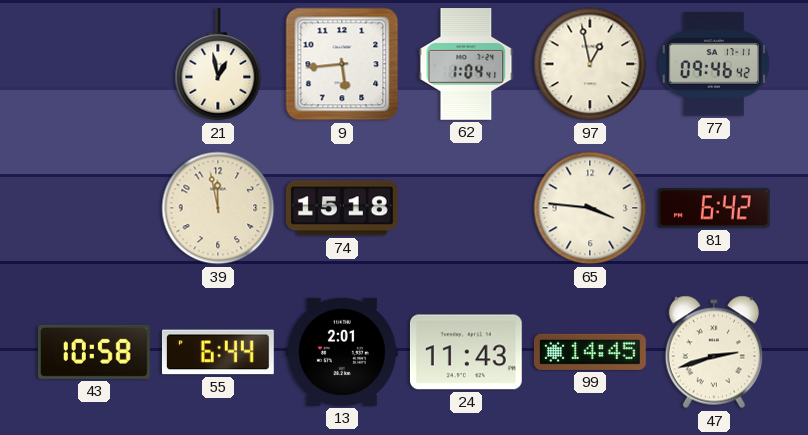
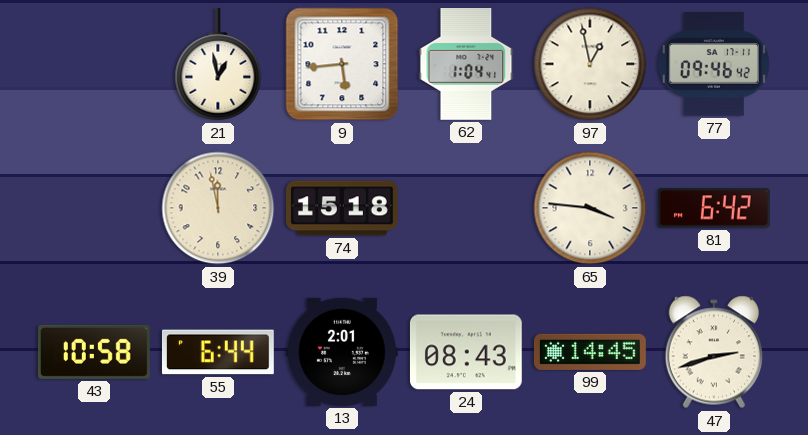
24: 11:43 -> 08:43
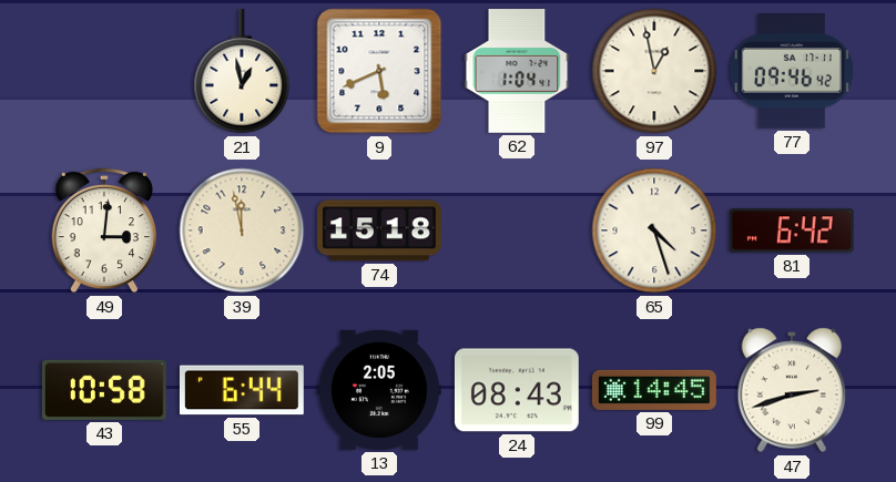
9: 5:44 -> 5:41
49: none -> 3:01
65: 3:46 -> 4:27
13: 2:01 -> 2:05
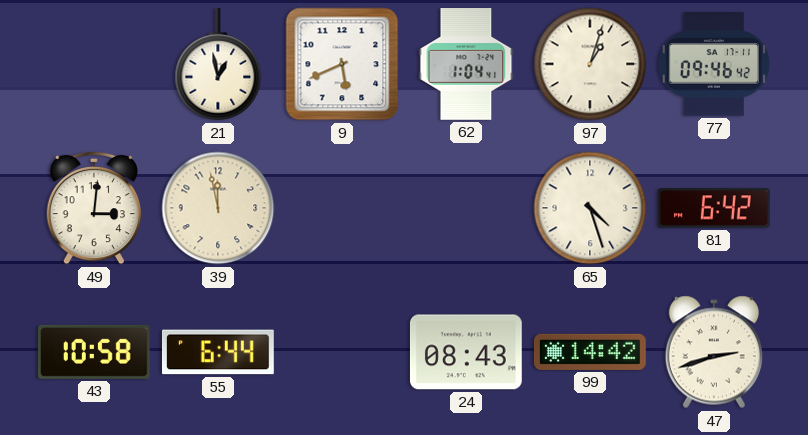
97: 12:58 -> 1:03
74: 15:18 -> none
13: 2:05 -> none
99: 14:45 -> 14:42
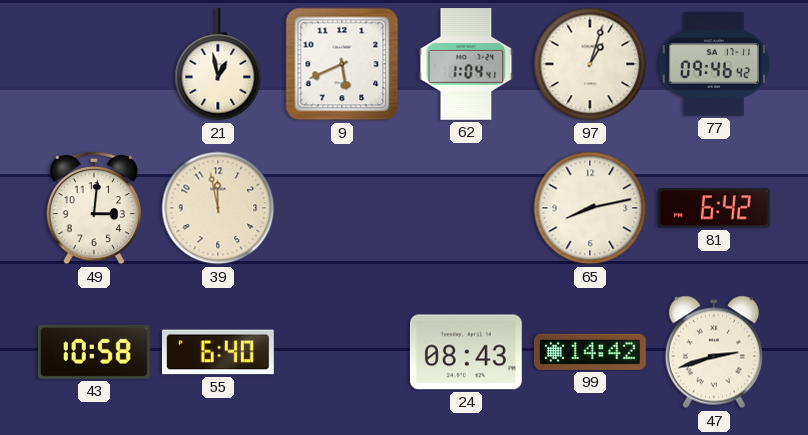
65: 4:27 -> 8:13
55: 6:44 -> 6:40
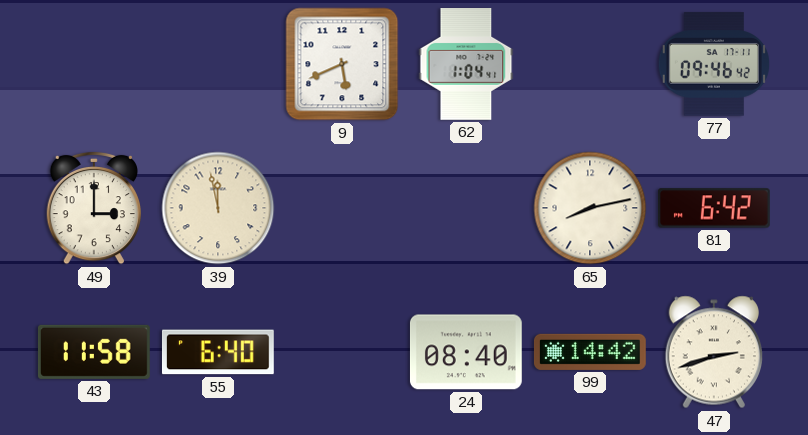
21: 12:58 -> none
97: 1:03 -> none
49: 3:01 -> 3:00
43: 10:58 -> 11:58
24: 08:43 -> 08:40
